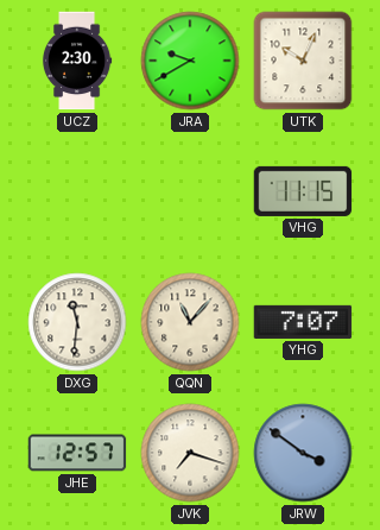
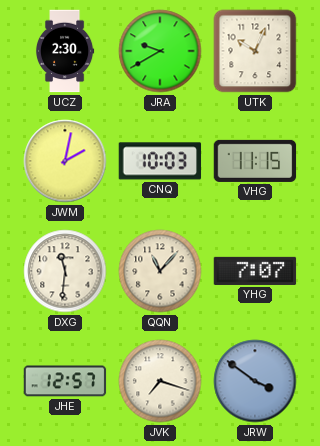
JWM: none -> 2:02
CNQ: none -> 10:03
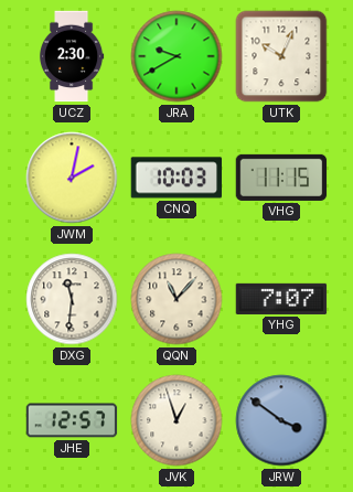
JVK: 7:18 -> 12:57
